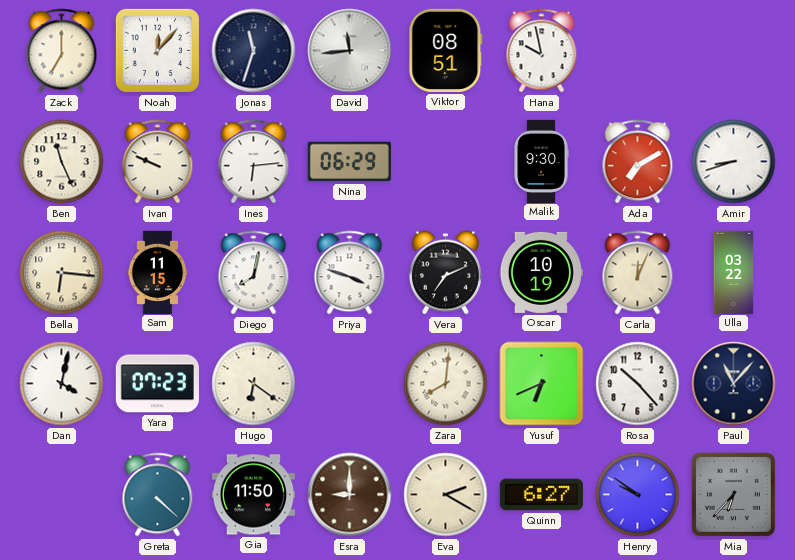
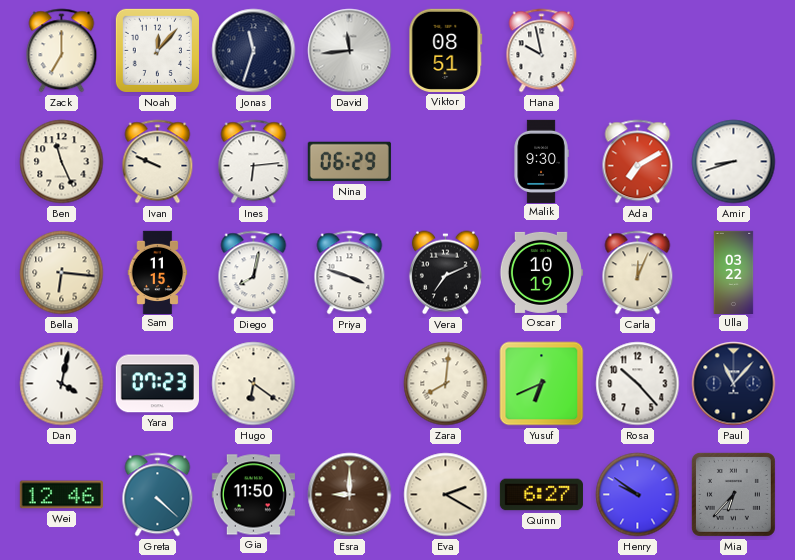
Wei: none -> 12:46
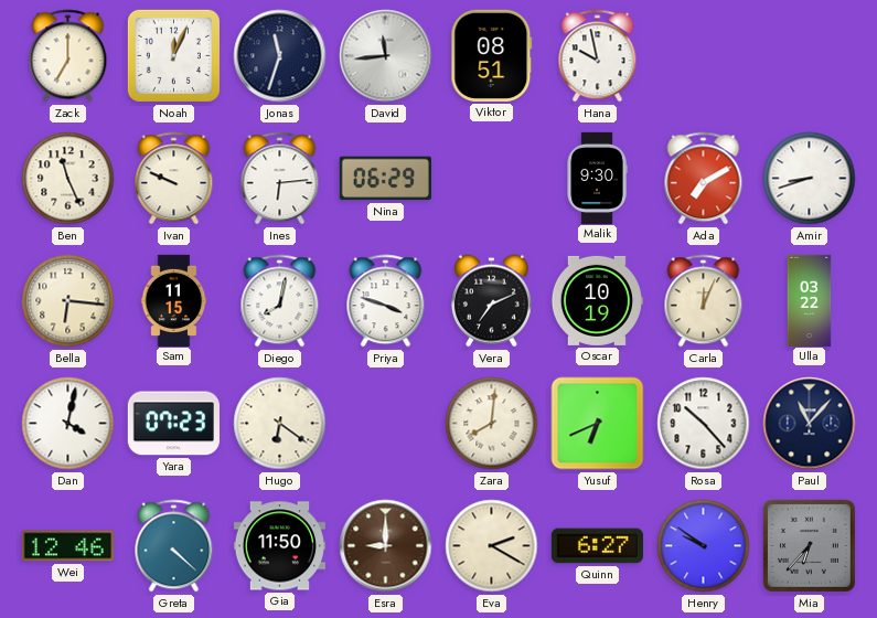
Noah: 12:07 -> 12:04
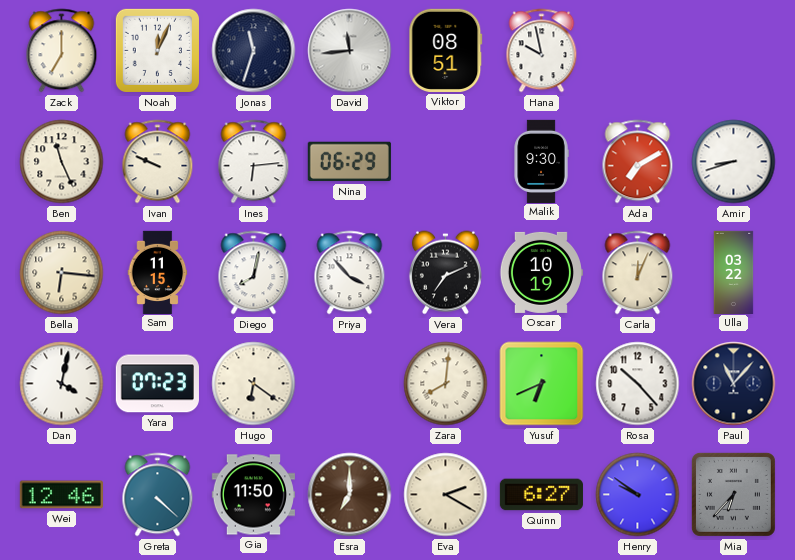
Priya: 3:48 -> 3:53
Esra: 9:00 -> 7:00
